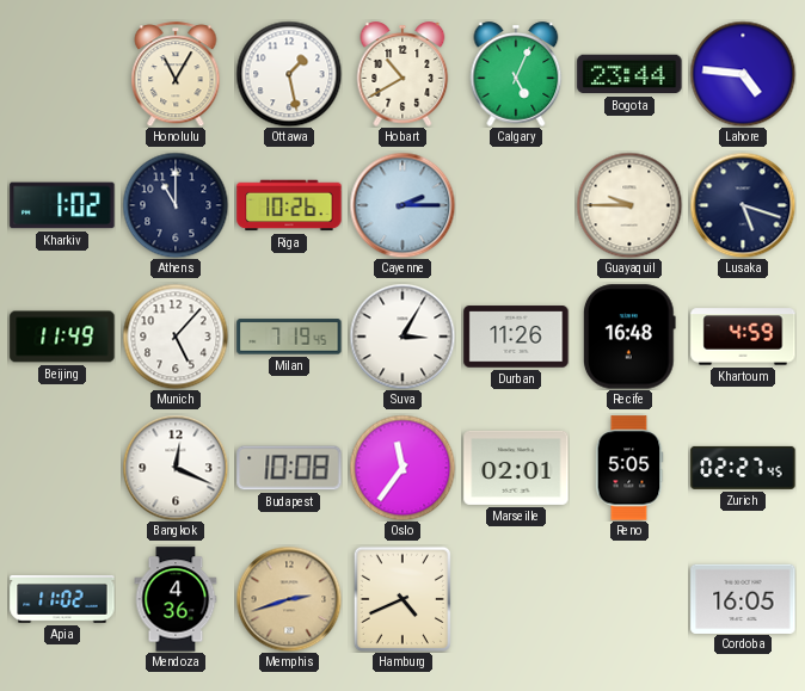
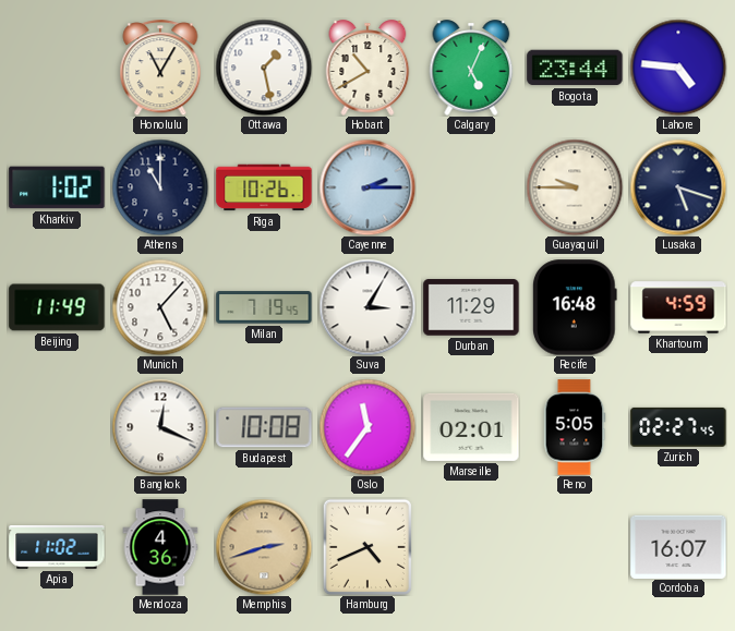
Durban: 11:26 -> 11:29
Cordoba: 16:05 -> 16:07
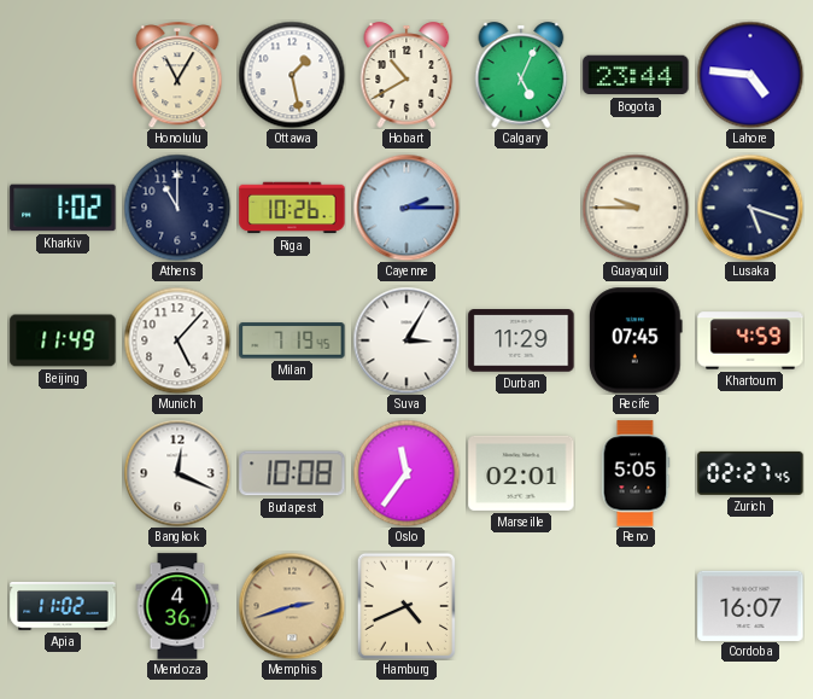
Recife: 16:48 -> 07:45
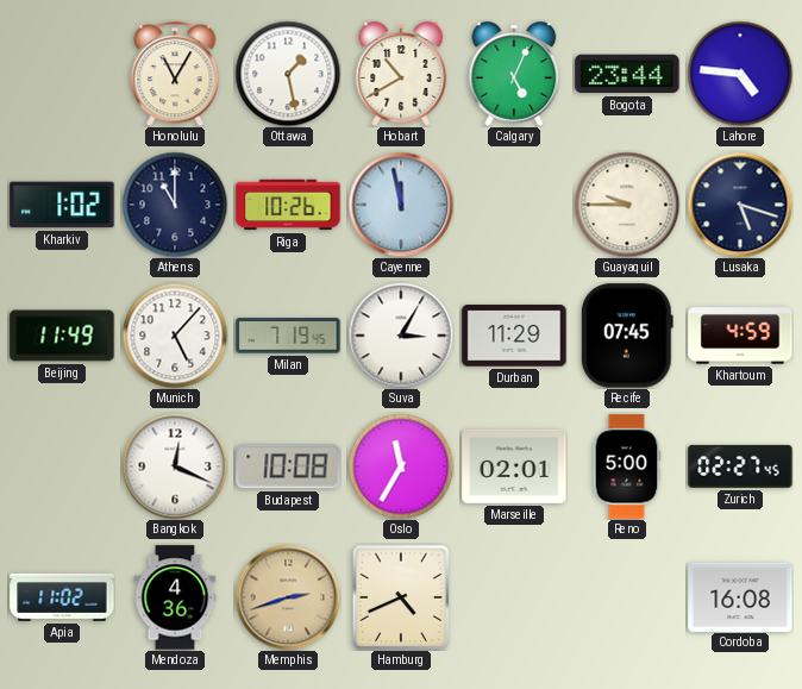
Cayenne: 2:15 -> 11:58
Oslo: 11:36 -> 11:35
Reno: 5:05 -> 5:00
Cordoba: 16:07 -> 16:08
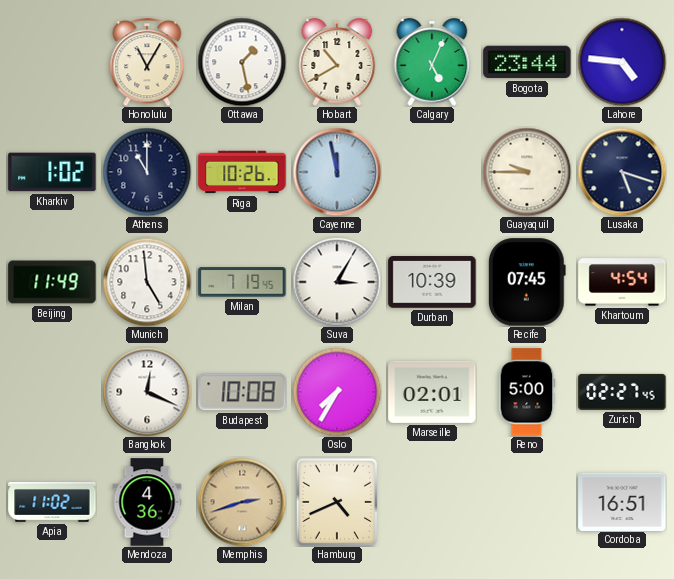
Munich: 5:07 -> 4:59
Durban: 11:29 -> 10:39
Khartoum: 4:59 -> 4:54
Oslo: 11:35 -> 7:35
Cordoba: 16:08 -> 16:51
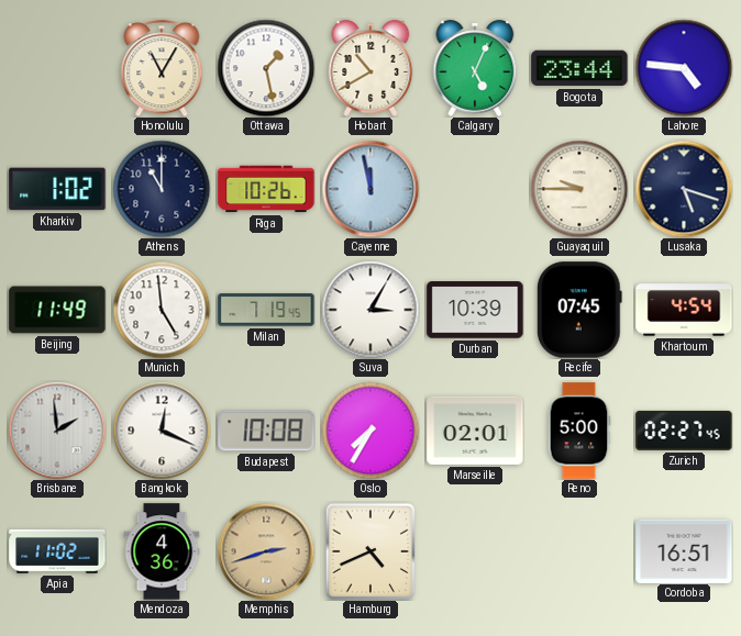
Brisbane: none -> 1:59
